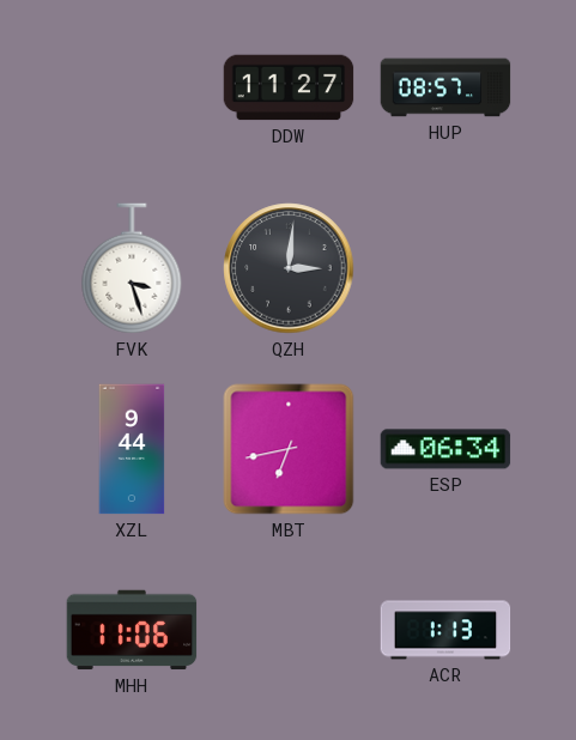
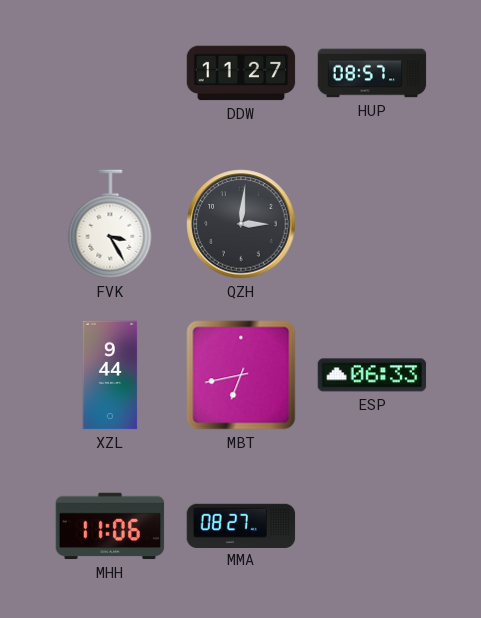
FVK: 3:27 -> 3:25
ESP: 06:34 -> 06:33
MMA: none -> 08:27
ACR: 1:13 -> none
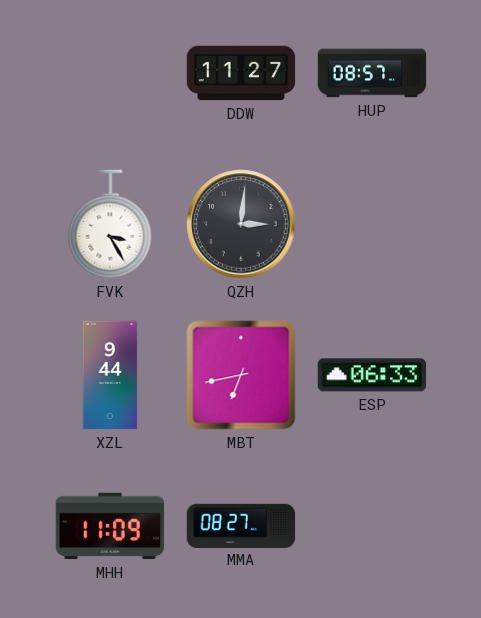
MHH: 11:06 -> 11:09
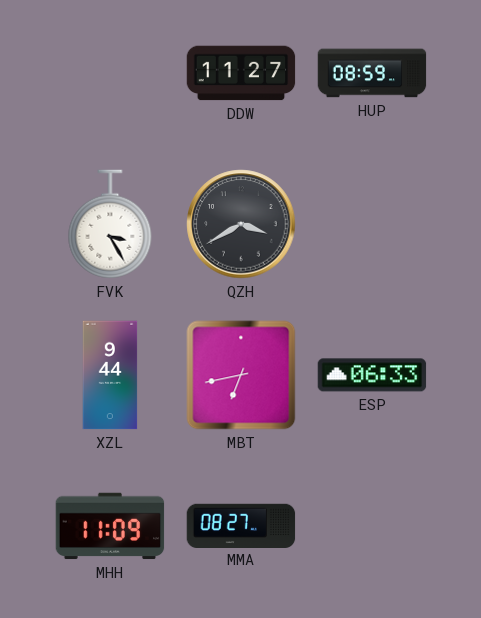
HUP: 08:57 -> 08:59
QZH: 3:01 -> 3:40
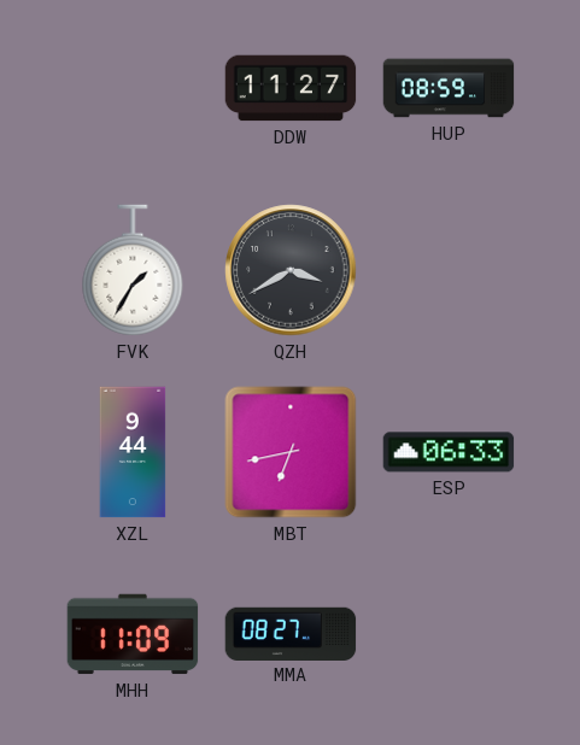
FVK: 3:25 -> 1:35
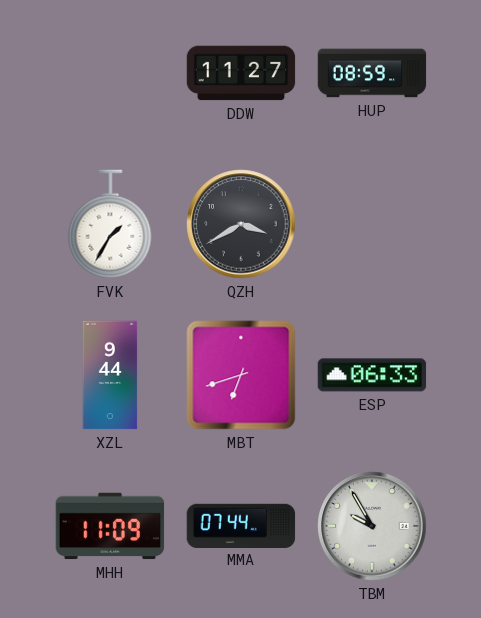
MBT: 6:43 -> 6:42
MMA: 08:27 -> 07:44
TBM: none -> 9:55
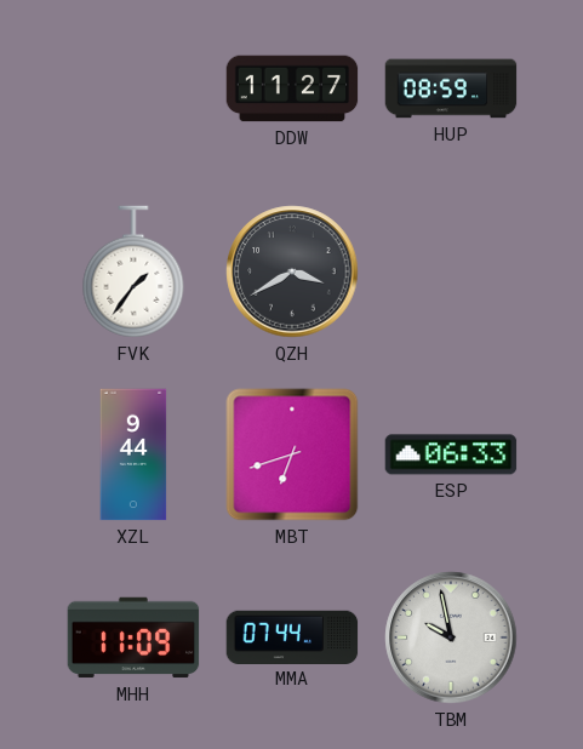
FVK: 1:35 -> 1:36
TBM: 9:55 -> 9:58
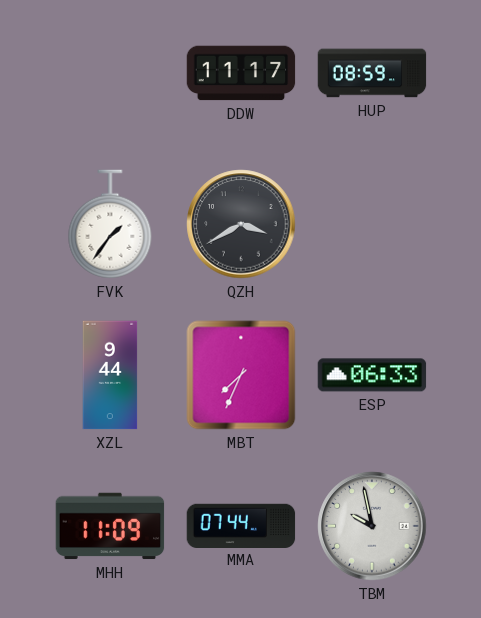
DDW: 11:27 -> 11:17
MBT: 6:42 -> 7:34
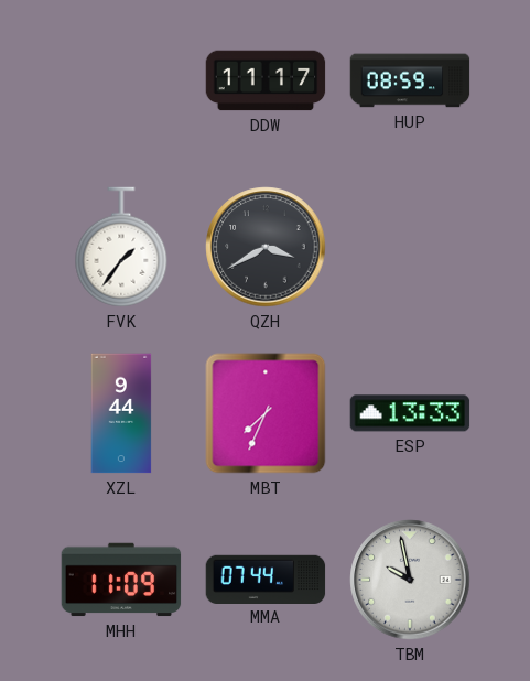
ESP: 06:33 -> 13:33
